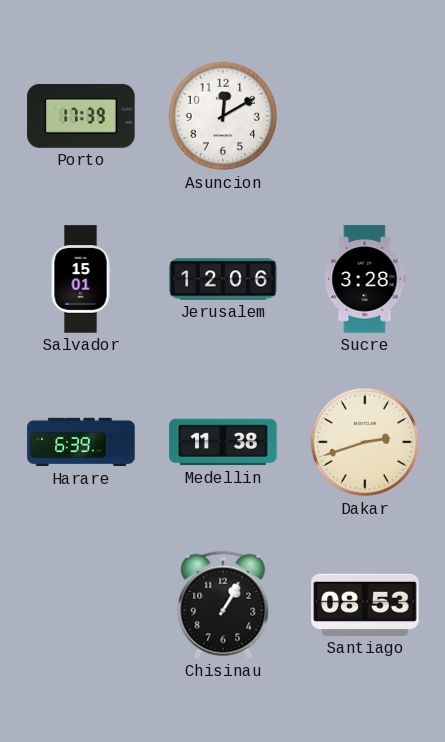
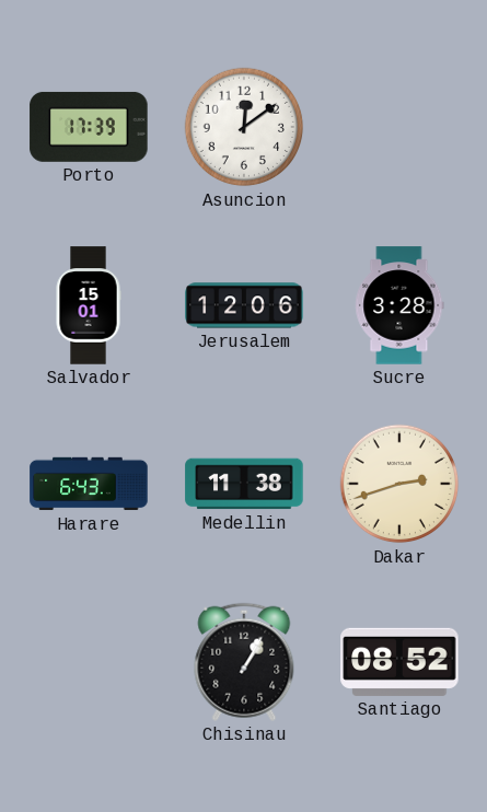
Asuncion: 12:10 -> 12:09
Harare: 6:39 -> 6:43
Santiago: 08:53 -> 08:52
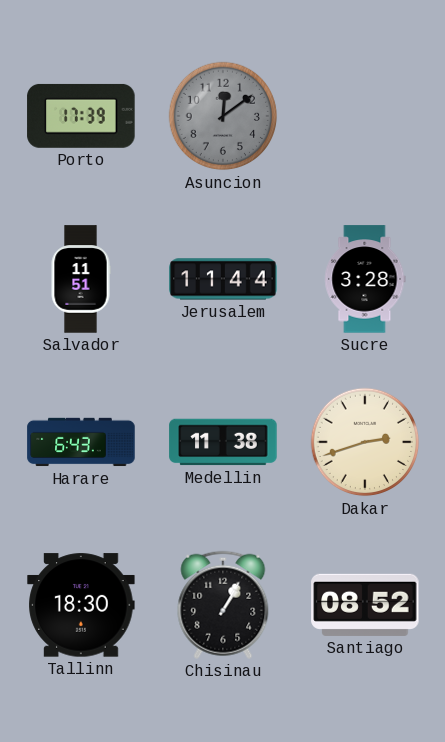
Asuncion dial: white -> grey
Salvador: 15:01 -> 11:51
Jerusalem: 12:06 -> 11:44
Tallinn: none -> 18:30
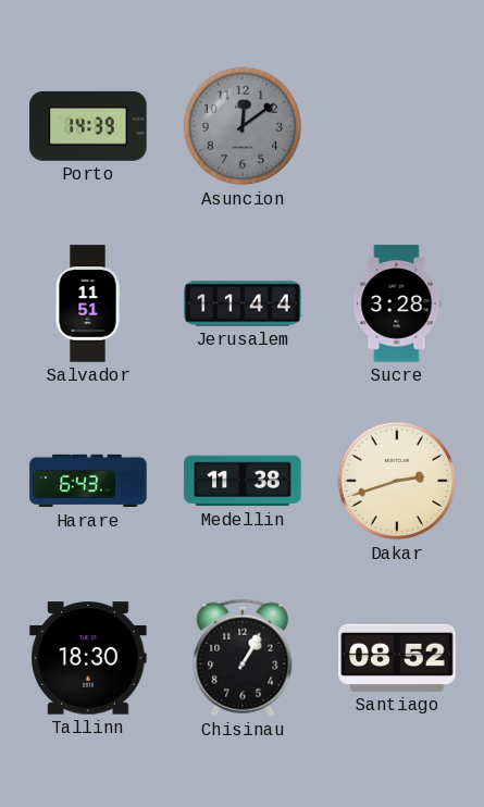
Porto: 17:39 -> 14:39
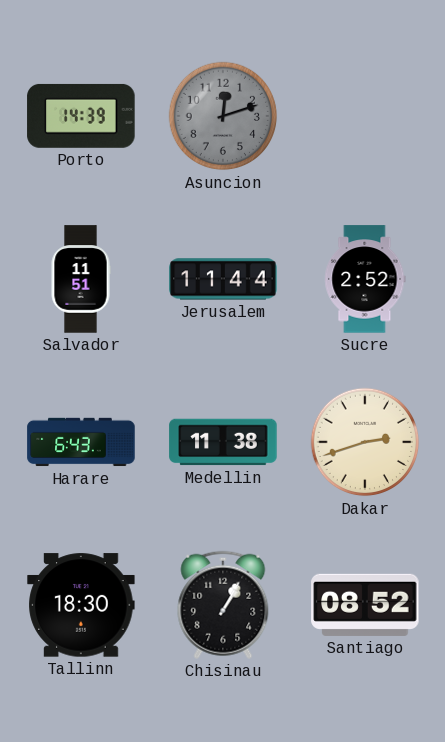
Asuncion: 12:09 -> 12:12
Sucre: 3:28 -> 2:52
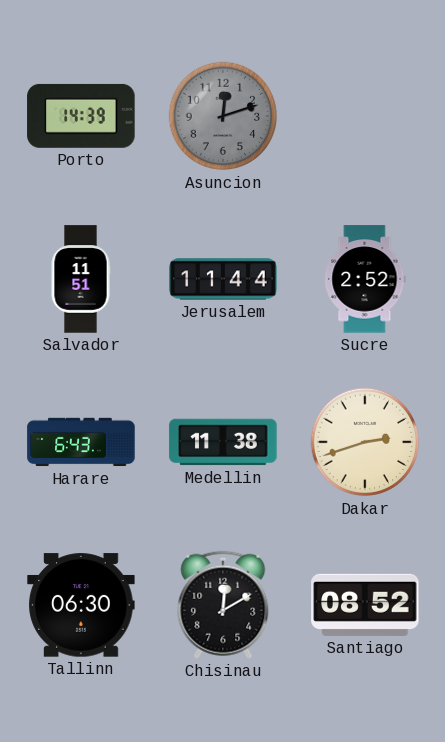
Tallinn: 18:30 -> 06:30
Chisinau: 1:05 -> 12:10
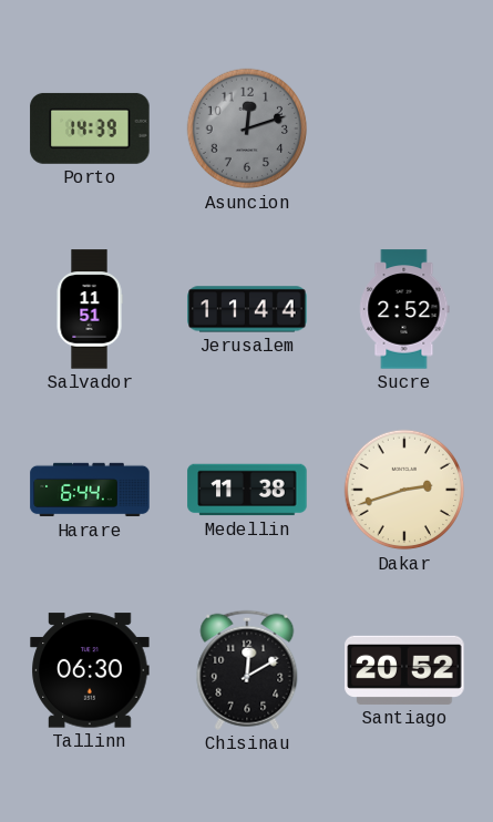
Harare: 6:43 -> 6:44
Santiago: 08:52 -> 20:52
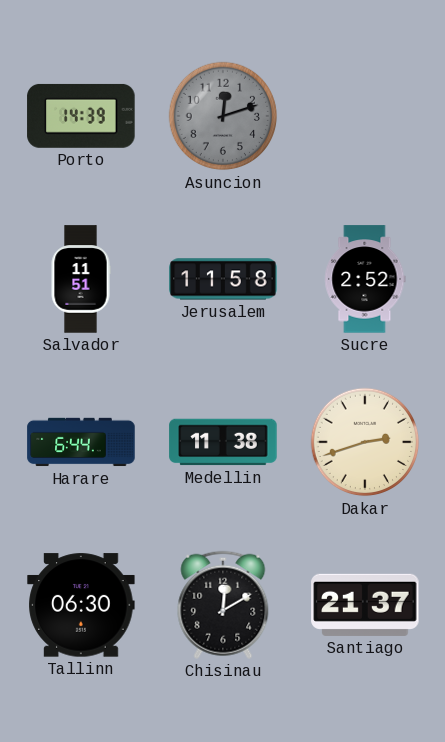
Jerusalem: 11:44 -> 11:58
Santiago: 20:52 -> 21:37
